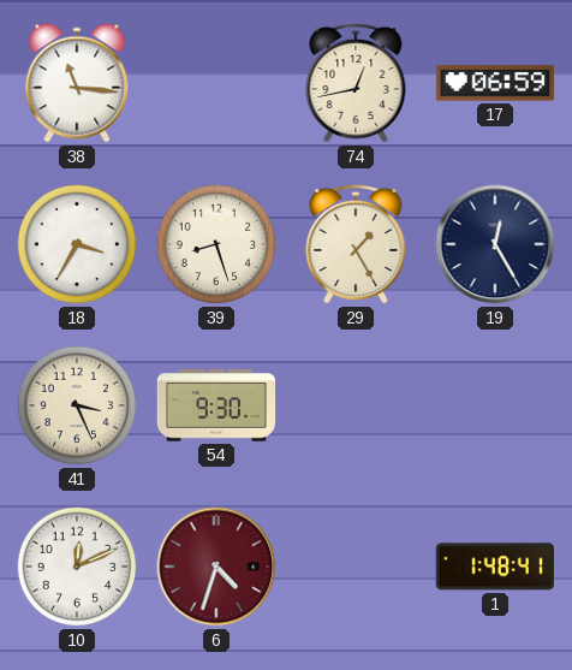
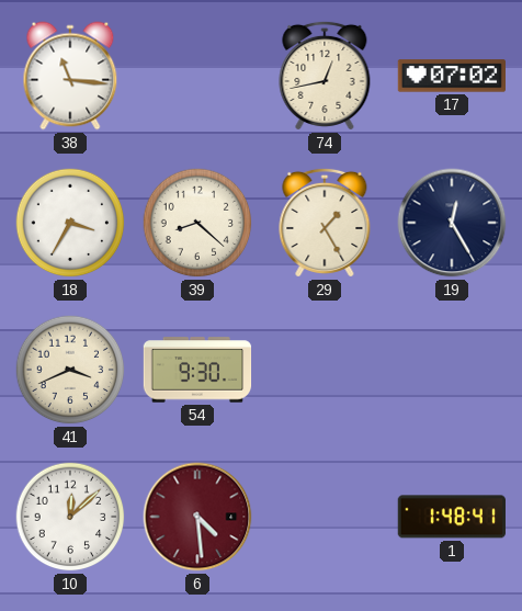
17: 06:59 -> 07:02
39: 8:27 -> 8:22
41: 3:26 -> 3:41
10: 12:11 -> 12:08
6: 4:33 -> 4:29
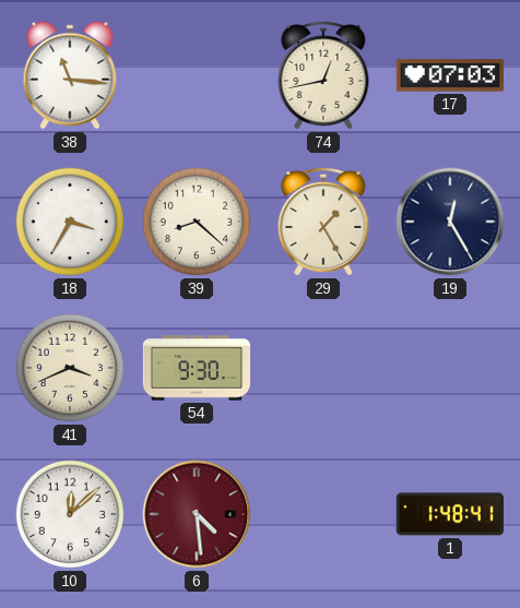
17: 07:02 -> 07:03
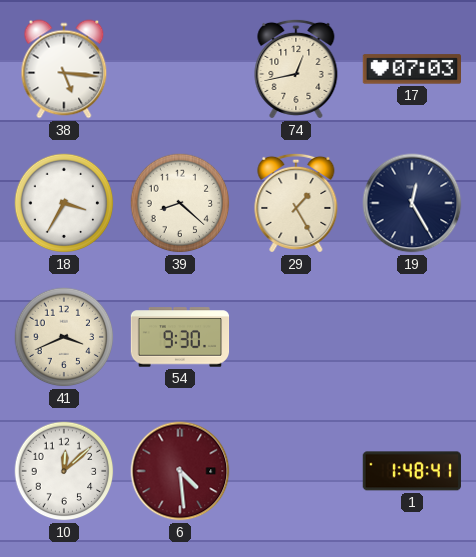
38: 11:16 -> 5:16
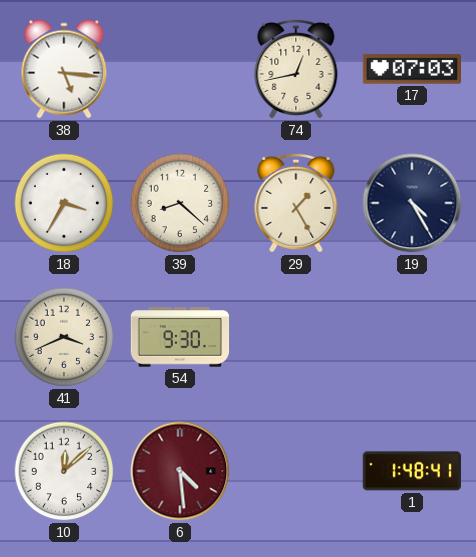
19: 12:25 -> 4:25
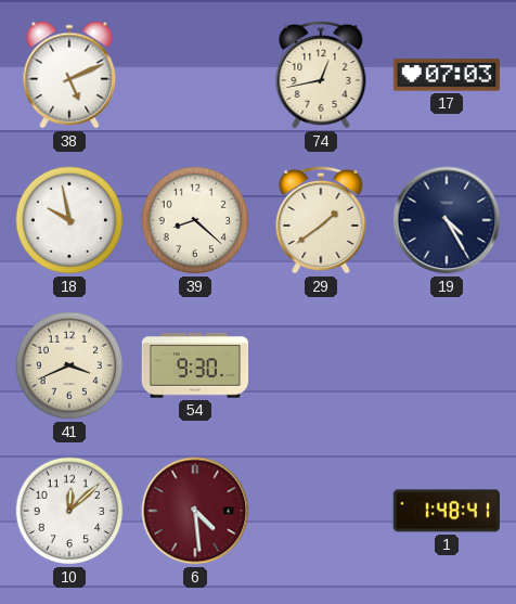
38: 5:16 -> 5:11
18: 3:35 -> 9:58
29: 1:25 -> 1:39
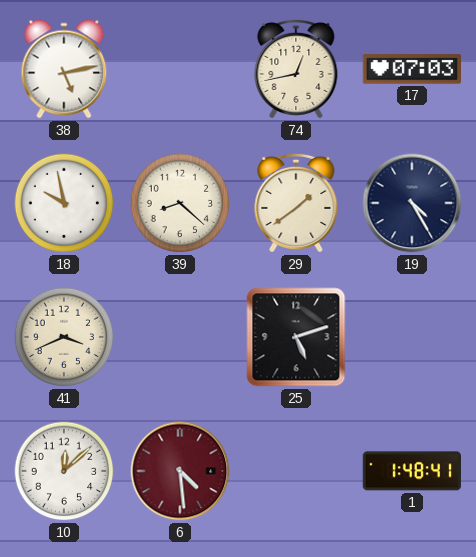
38: 5:11 -> 5:13
54: 9:30 -> none
25: none -> 5:12
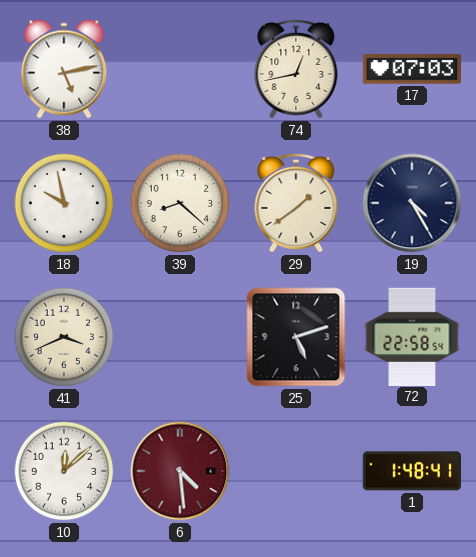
72: none -> 22:58
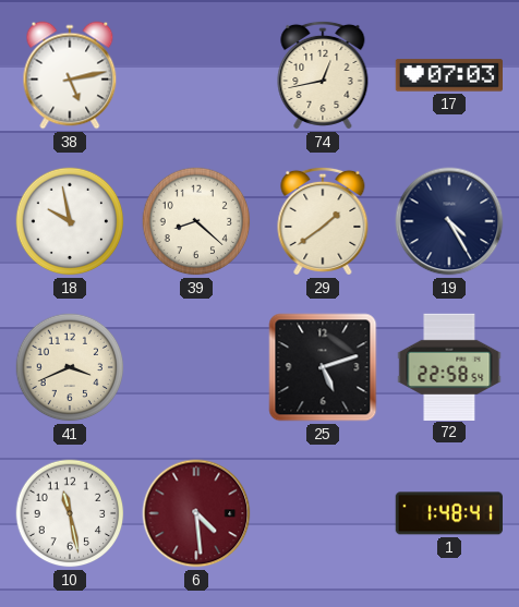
10: 12:08 -> 11:28
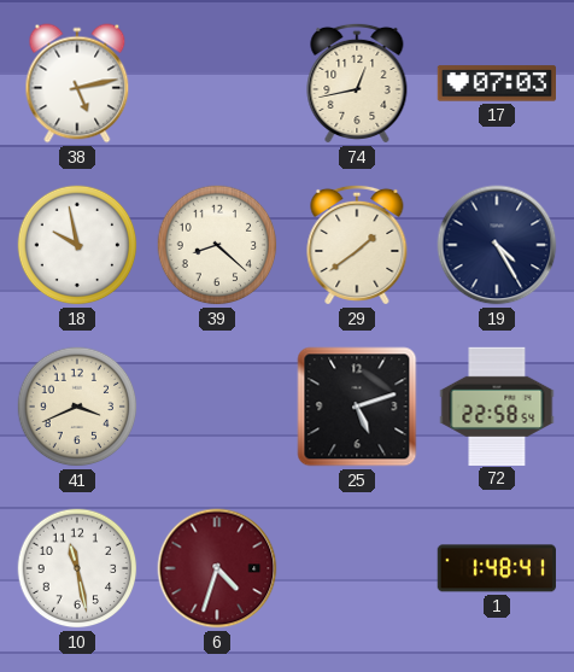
6: 4:29 -> 4:33
